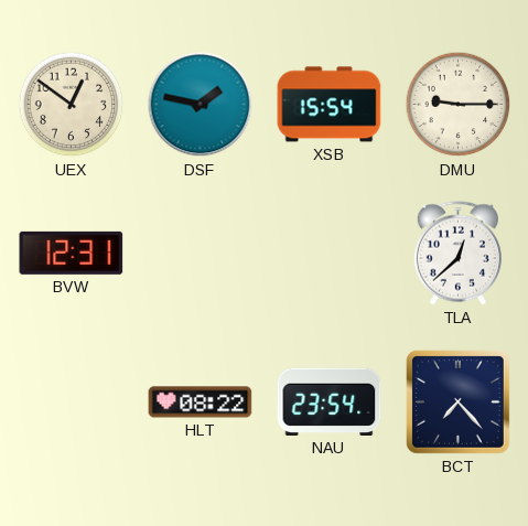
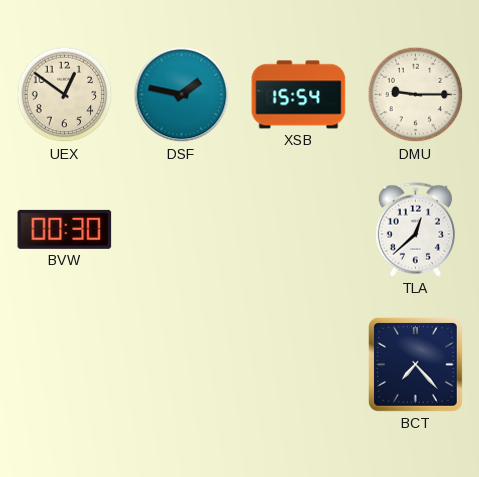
BVW: 12:31 -> 00:30
HLT: 08:22 -> none
NAU: 23:54 -> none
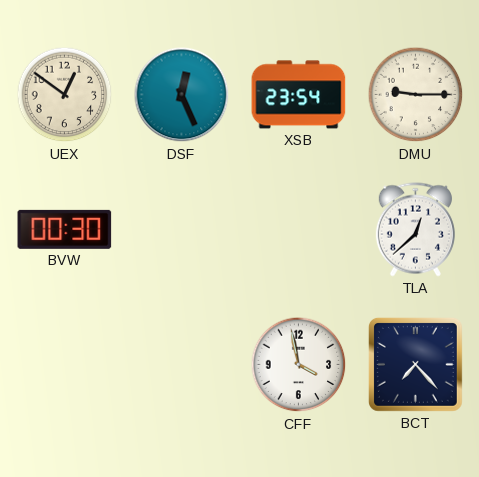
DSF: 1:47 -> 12:26
XSB: 15:54 -> 23:54
CFF: none -> 3:58
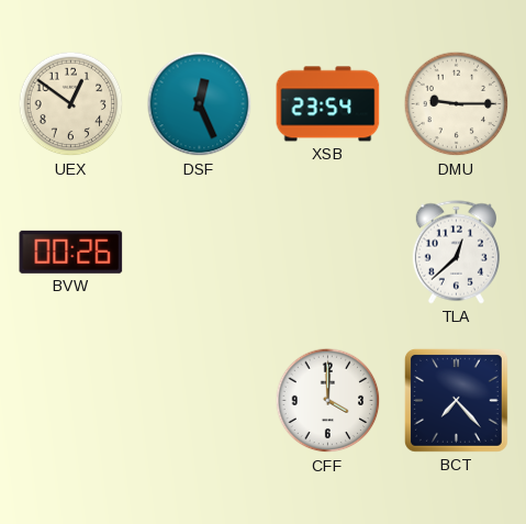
BVW: 00:30 -> 00:26
CFF: 3:58 -> 4:00
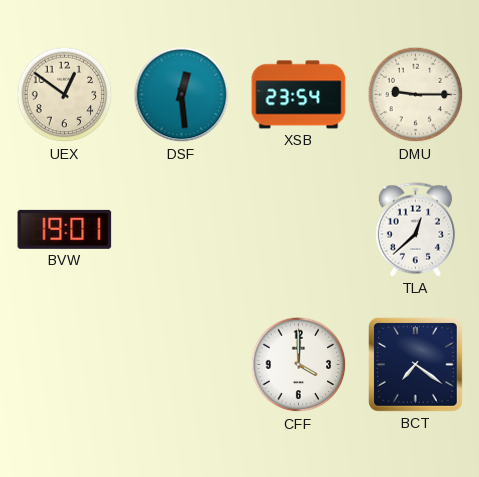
DSF: 12:26 -> 12:29
BVW: 00:26 -> 19:01
BCT: 7:23 -> 7:21
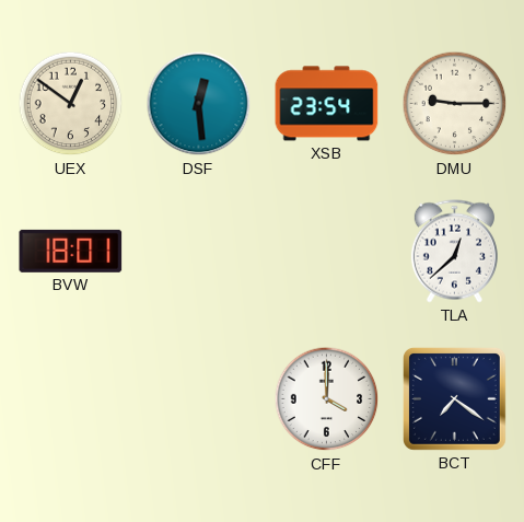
BVW: 19:01 -> 18:01
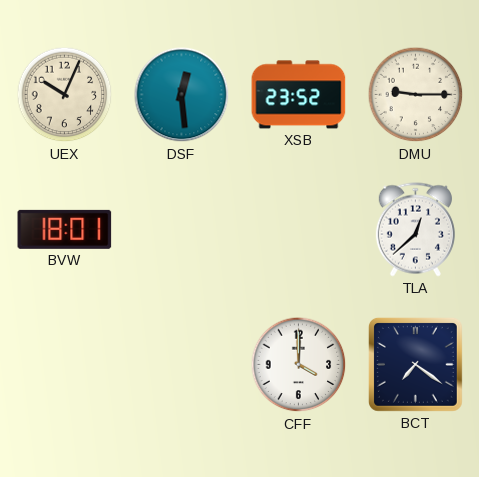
UEX: 12:51 -> 10:04
XSB: 23:54 -> 23:52
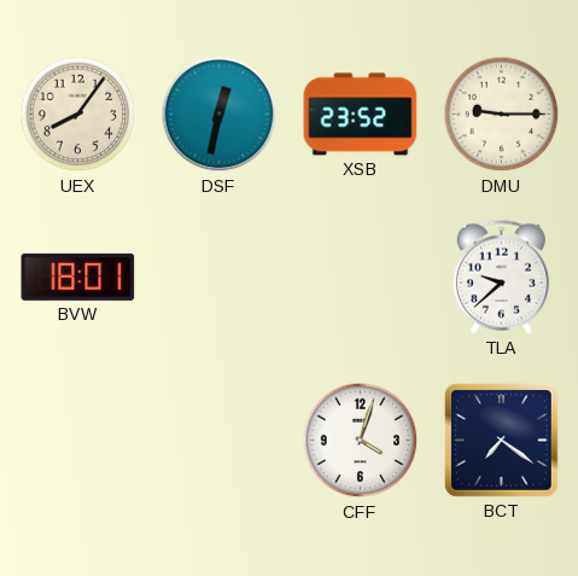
UEX: 10:04 -> 8:06
DSF: 12:29 -> 12:32
TLA: 12:38 -> 9:38
CFF: 4:00 -> 4:03
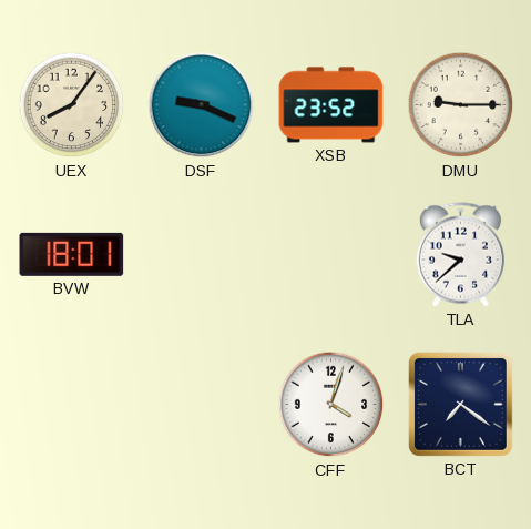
DSF: 12:32 -> 9:19
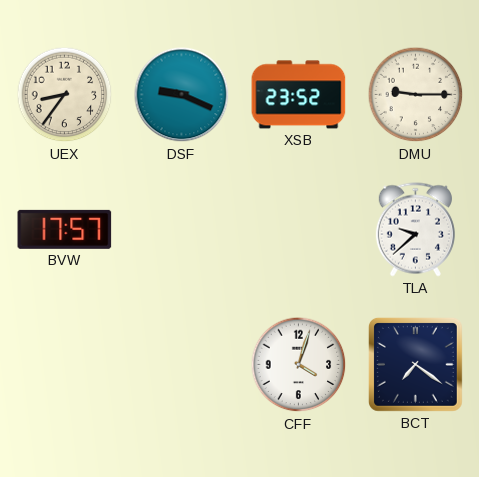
UEX: 8:06 -> 8:36
BVW: 18:01 -> 17:57
